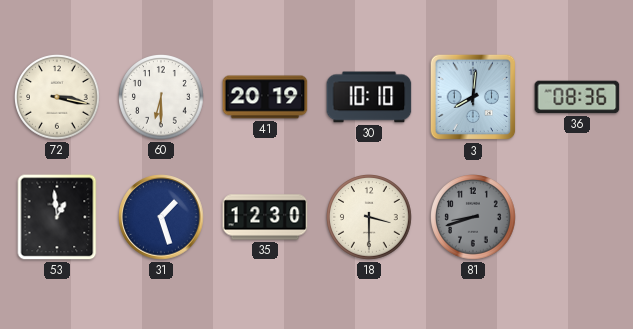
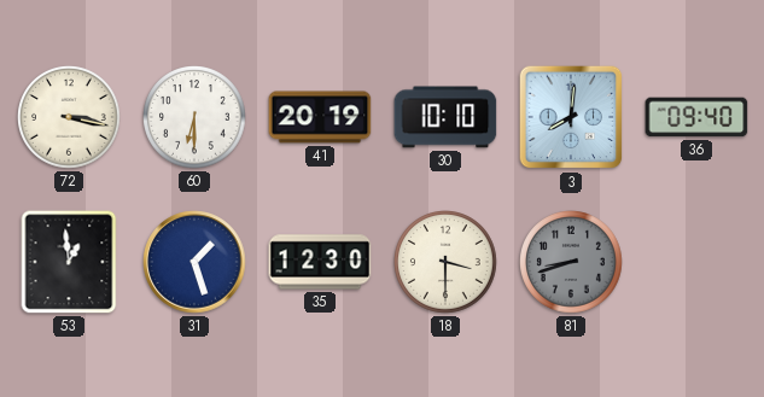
36: 08:36 -> 09:40
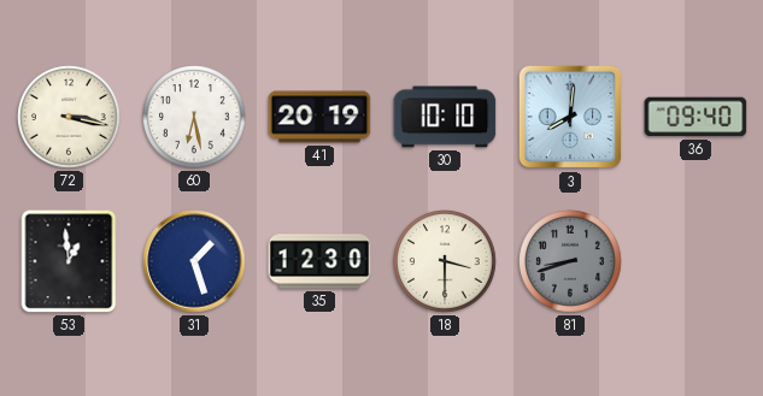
60: 6:30 -> 6:28
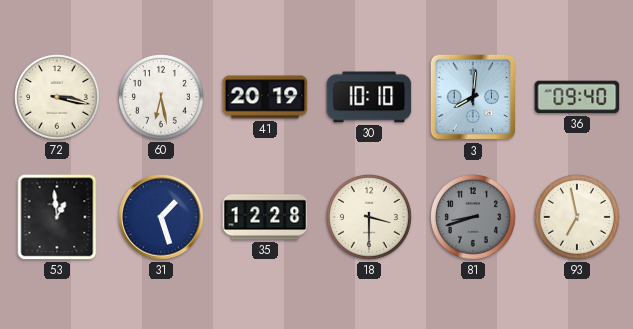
35: 12:30 -> 12:28
93: none -> 6:58
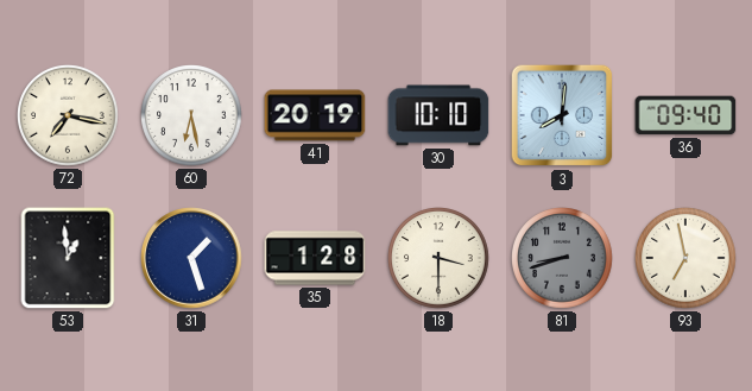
72: 3:17 -> 7:17
35: 12:28 -> 1:28
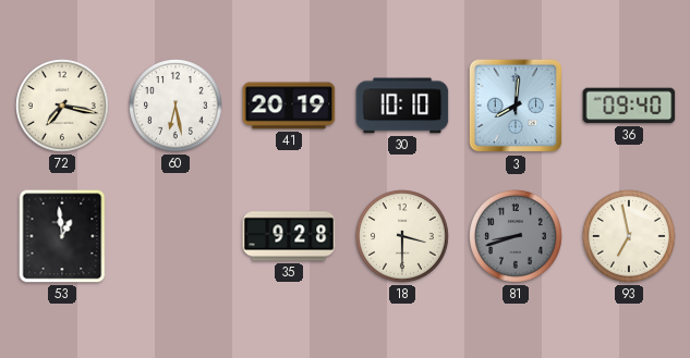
31: 1:27 -> none
35: 1:28 -> 9:28
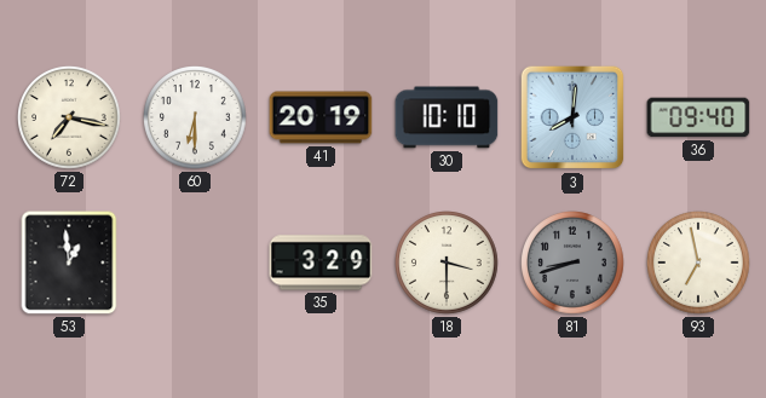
60: 6:28 -> 6:30
35: 9:28 -> 3:29
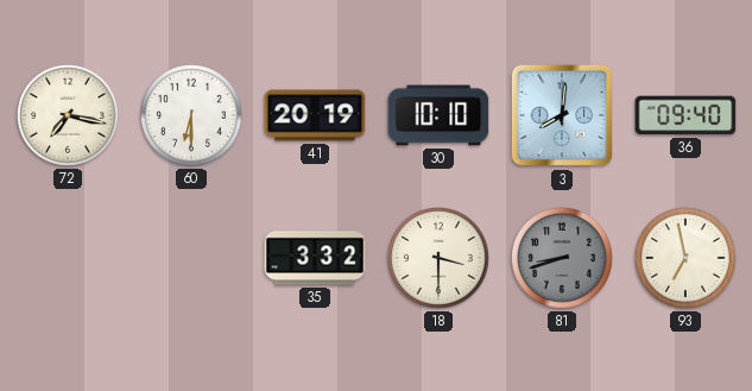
53: 12:59 -> none
35: 3:29 -> 3:32
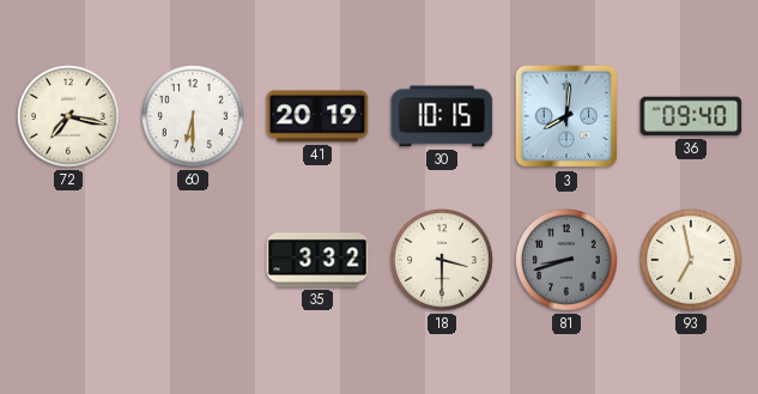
30: 10:10 -> 10:15
